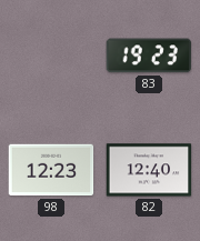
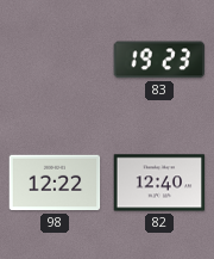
98: 12:23 -> 12:22
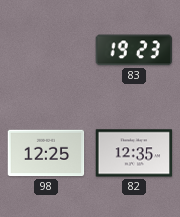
98: 12:22 -> 12:25
82: 12:40 -> 12:35
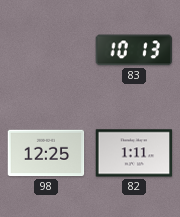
83: 19:23 -> 10:13
82: 12:35 -> 1:11
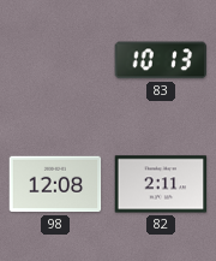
98: 12:25 -> 12:08
82: 1:11 -> 2:11
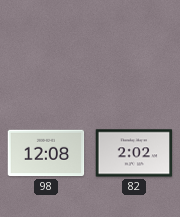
83: 10:13 -> none
82: 2:11 -> 2:02
